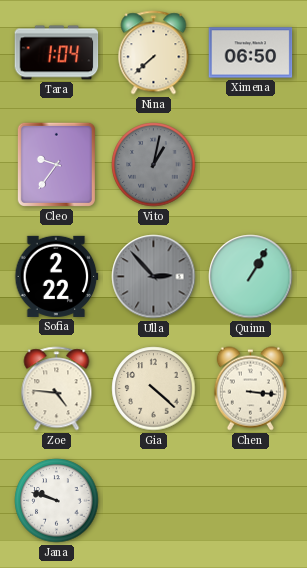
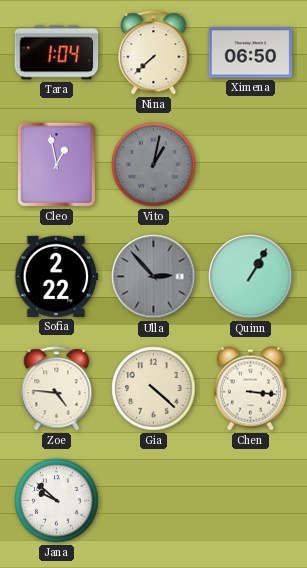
Cleo: 9:36 -> 12:58
Jana: 9:48 -> 9:52
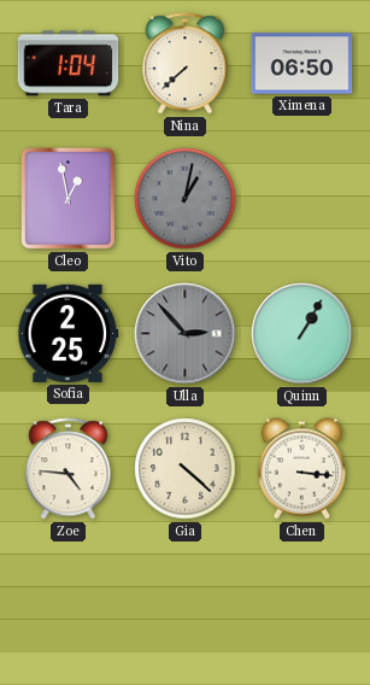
Sofia: 2:22 -> 2:25
Jana: 9:52 -> none
